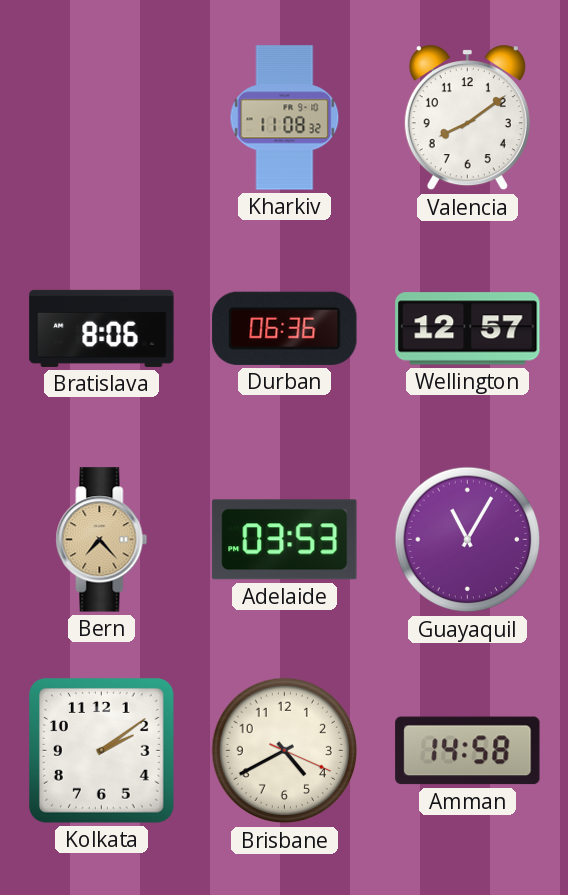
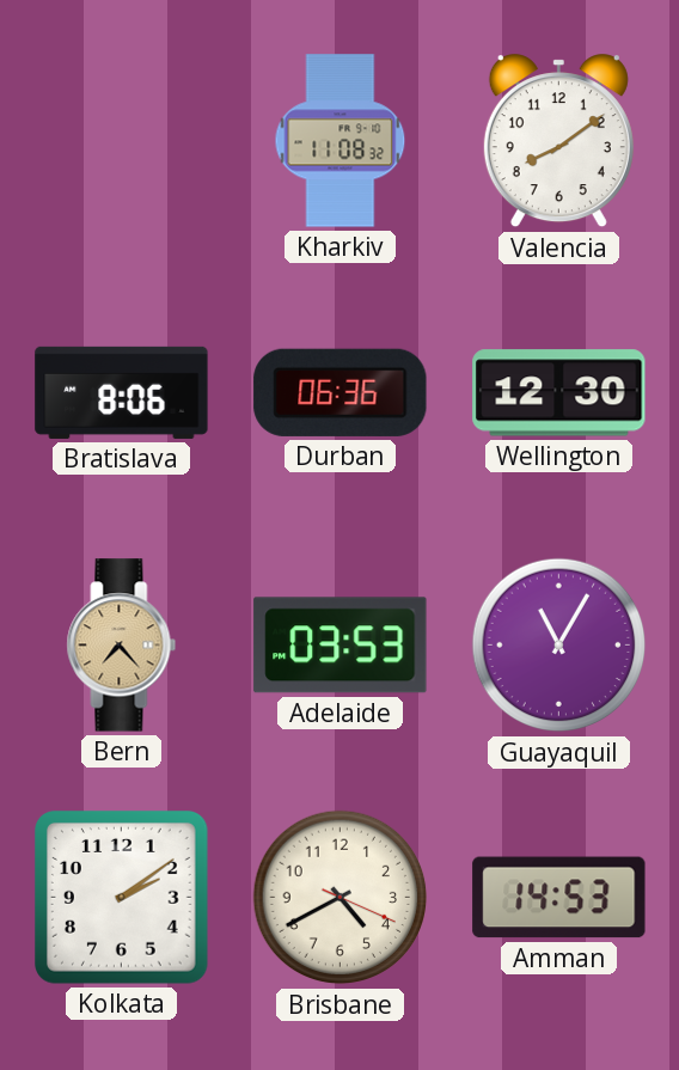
Wellington: 12:57 -> 12:30
Amman: 14:58 -> 14:53
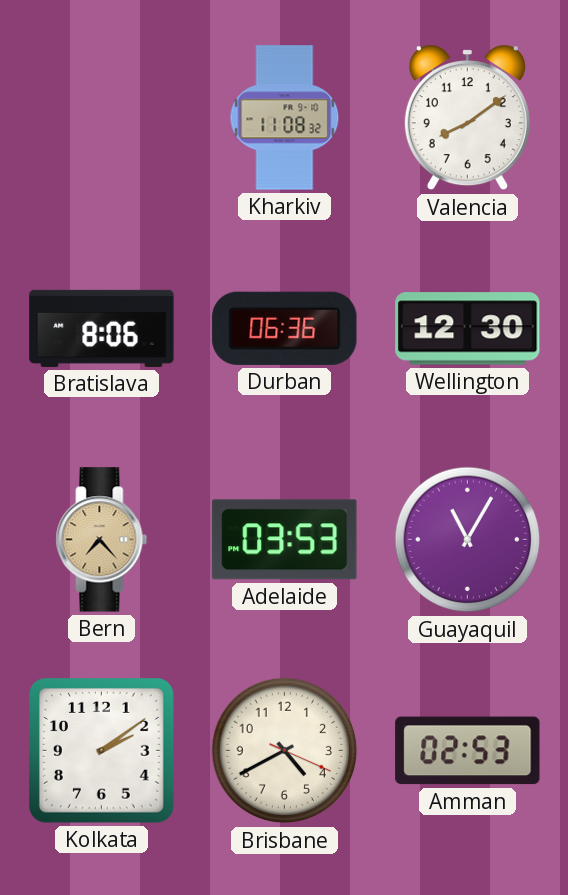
Amman: 14:53 -> 02:53
